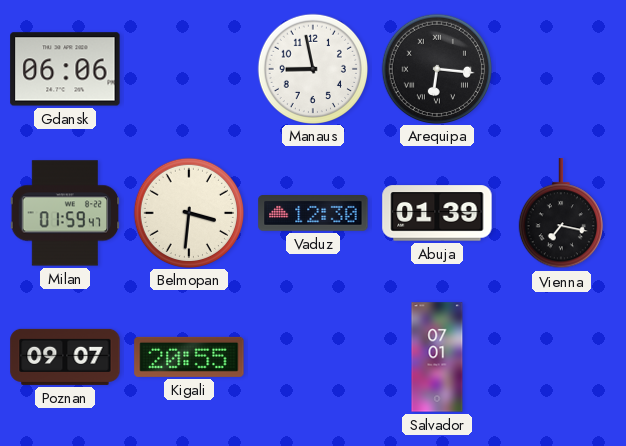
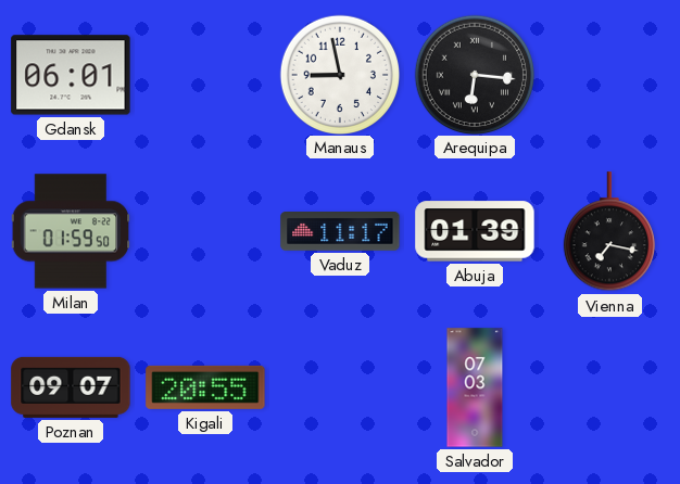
Gdansk: 06:06 -> 06:01
Milan: 01:59:47 -> 01:59:50
Belmopan: 3:31 -> none
Vaduz: 12:30 -> 11:17
Salvador: 07:01 -> 07:03
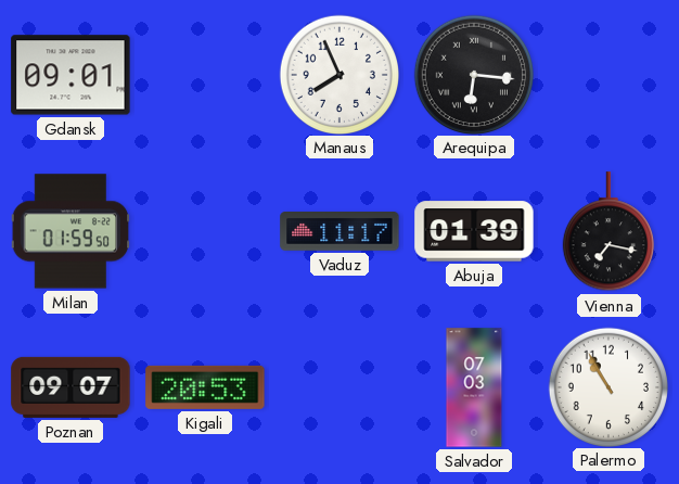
Gdansk: 06:01 -> 09:01
Manaus: 8:58 -> 7:56
Kigali: 20:55 -> 20:53
Palermo: none -> 10:55
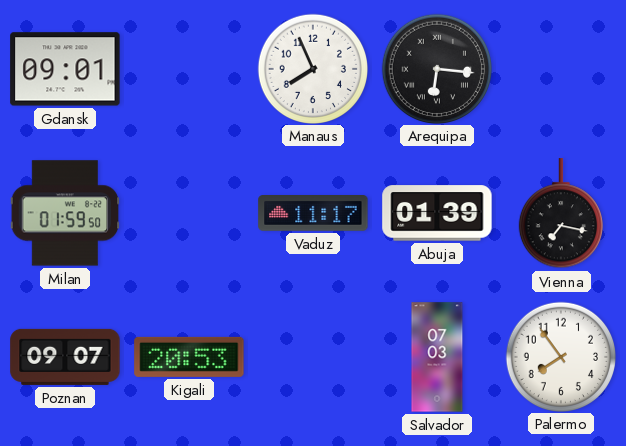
Palermo: 10:55 -> 7:54
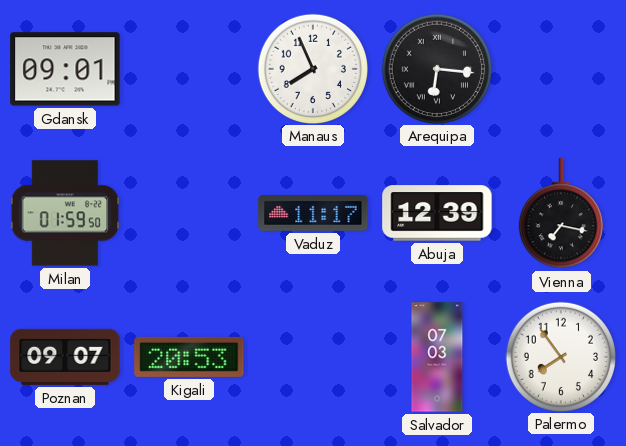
Abuja: 01:39 -> 12:39
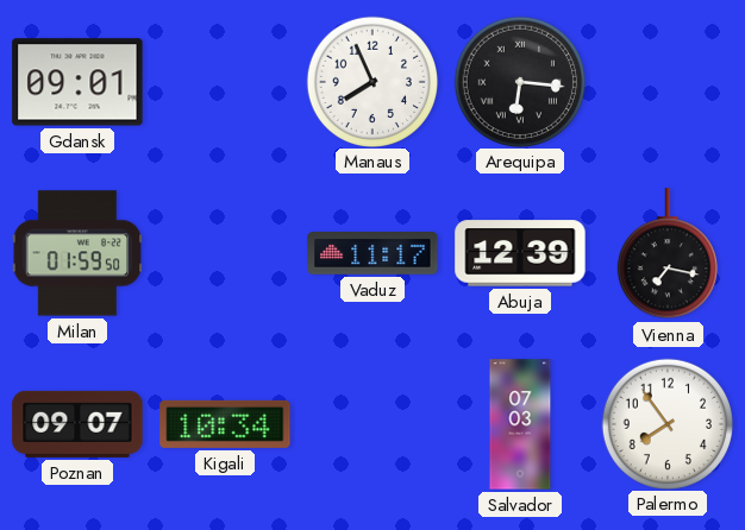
Kigali: 20:53 -> 10:34
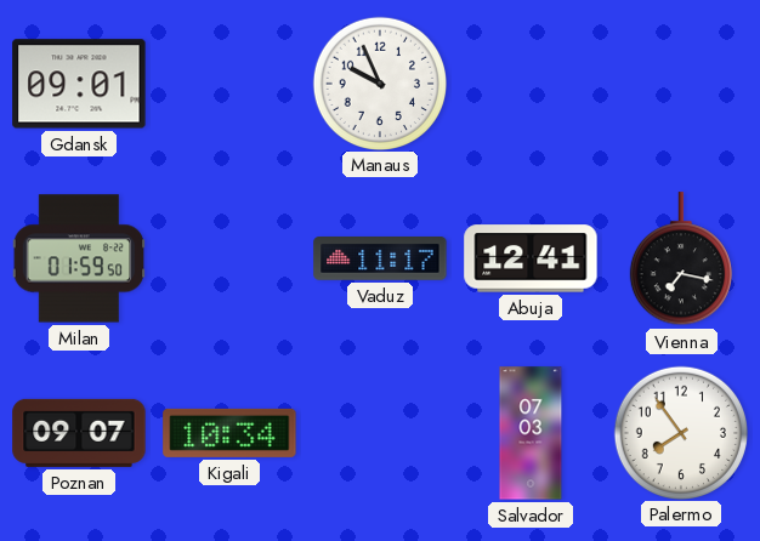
Manaus: 7:56 -> 9:56
Arequipa: 6:16 -> none
Abuja: 12:39 -> 12:41
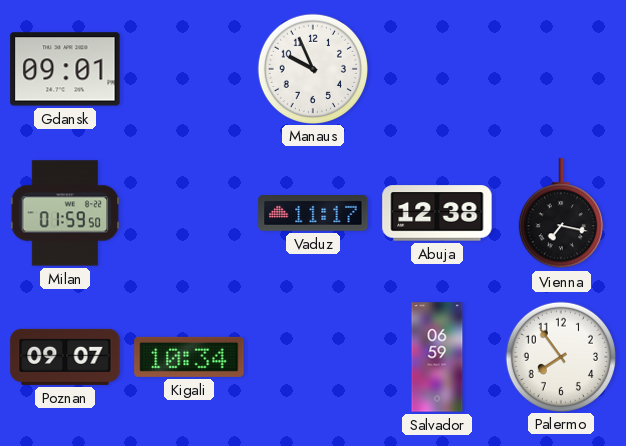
Abuja: 12:41 -> 12:38
Salvador: 07:03 -> 06:59
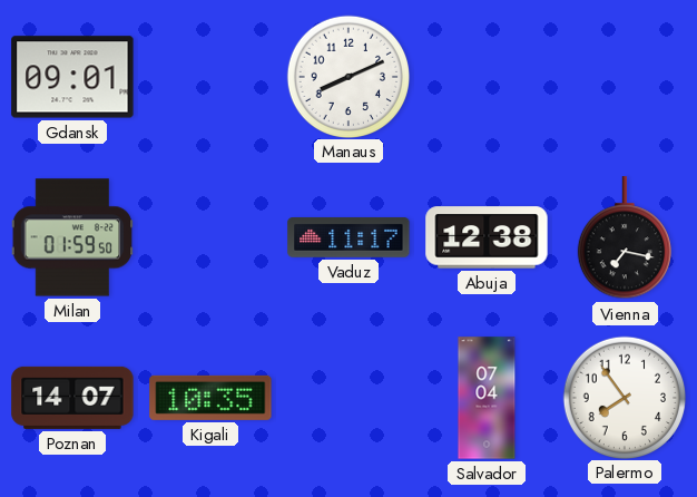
Manaus: 9:56 -> 8:11
Poznan: 09:07 -> 14:07
Kigali: 10:34 -> 10:35
Salvador: 06:59 -> 07:04
